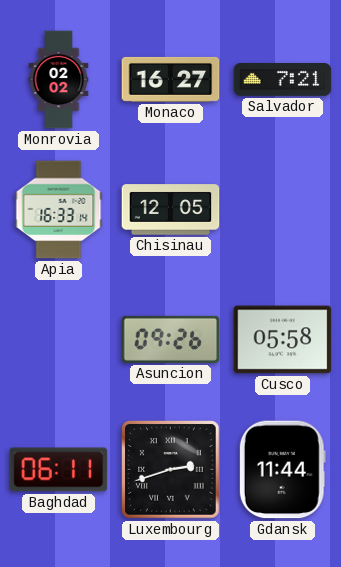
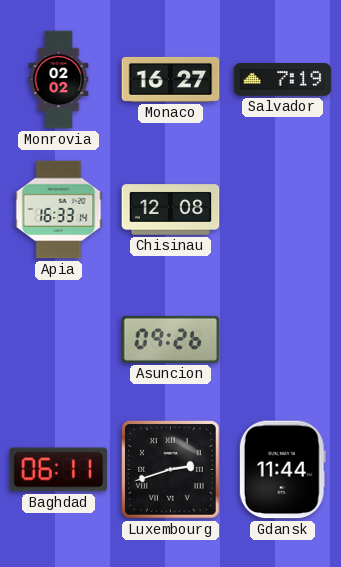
Salvador: 7:21 -> 7:19
Chisinau: 12:05 -> 12:08
Cusco: 05:58 -> none
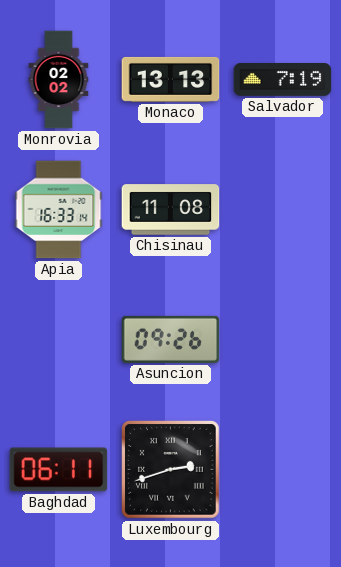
Monaco: 16:27 -> 13:13
Chisinau: 12:08 -> 11:08
Gdansk: 11:44 -> none
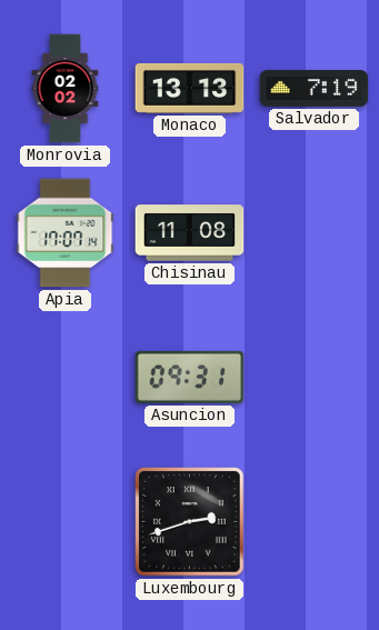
Apia: 16:33 -> 17:07
Asuncion: 09:26 -> 09:31
Baghdad: 06:11 -> none
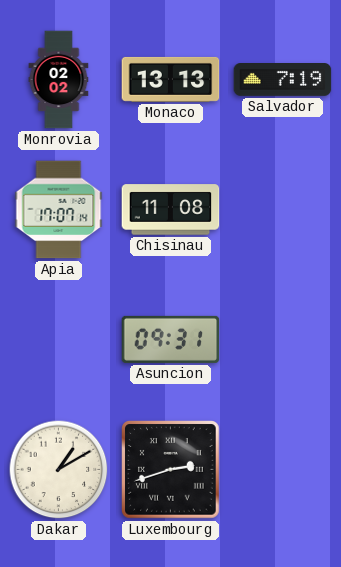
Dakar: none -> 1:10
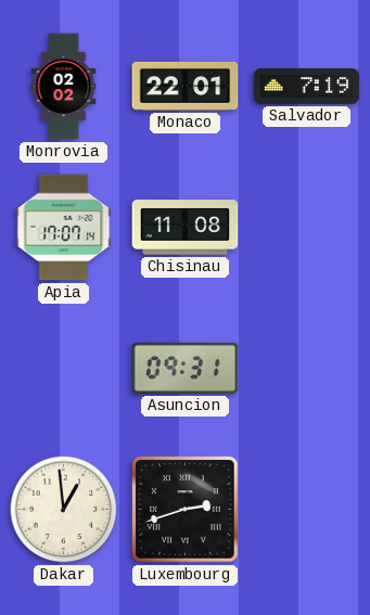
Monaco: 13:13 -> 22:01
Dakar: 1:10 -> 12:59
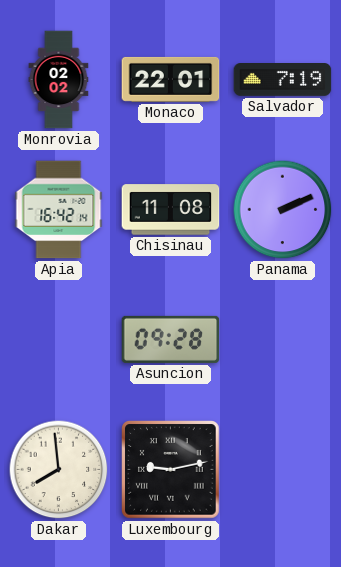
Apia: 17:07 -> 16:42
Panama: none -> 2:11
Asuncion: 09:31 -> 09:28
Dakar: 12:59 -> 7:59
Luxembourg: 2:42 -> 9:13
